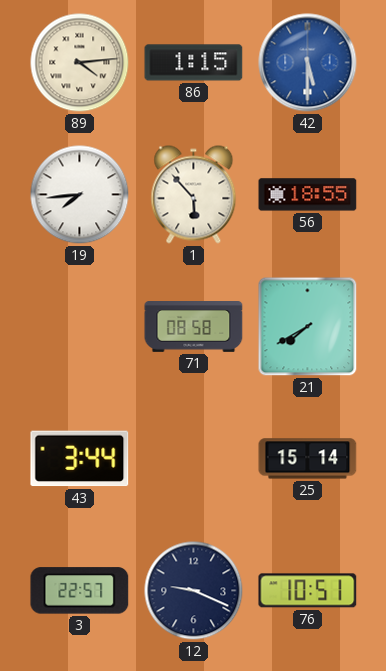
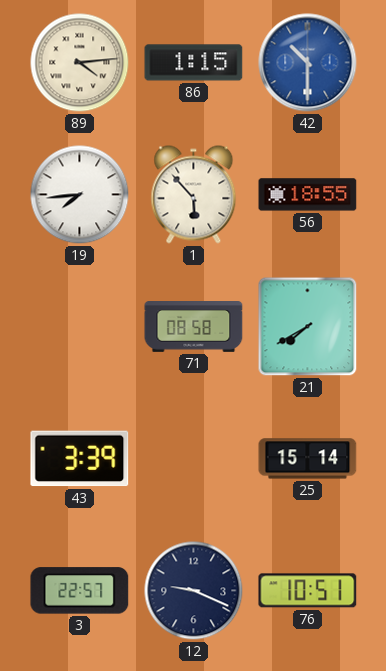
42: 5:30 -> 10:30
43: 3:44 -> 3:39
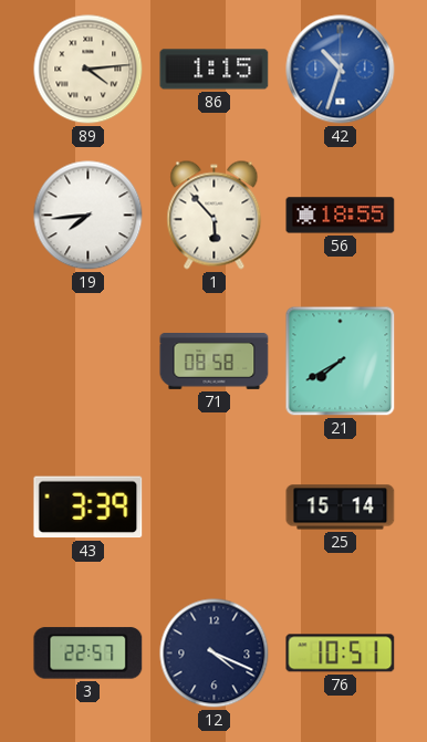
42: 10:30 -> 10:33
12: 9:19 -> 4:19
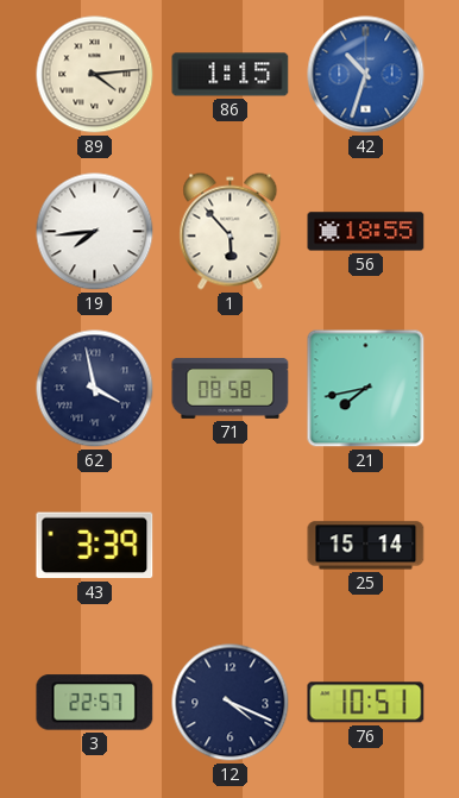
62: none -> 3:58
21: 7:40 -> 7:43
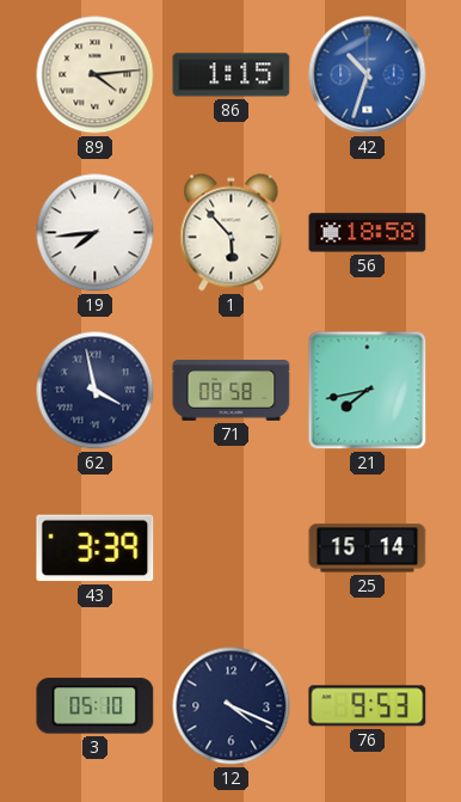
56: 18:55 -> 18:58
3: 22:57 -> 05:10
76: 10:51 -> 9:53
